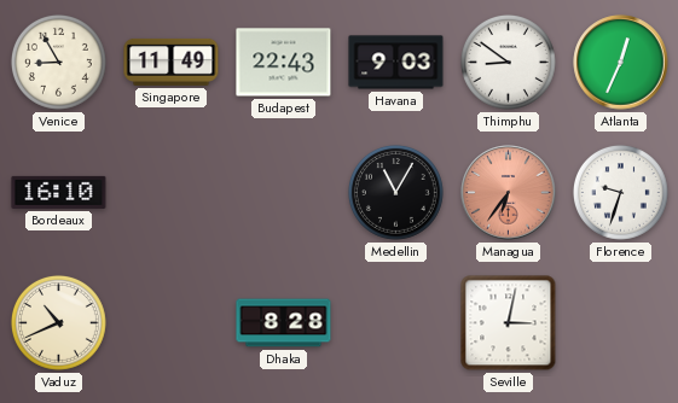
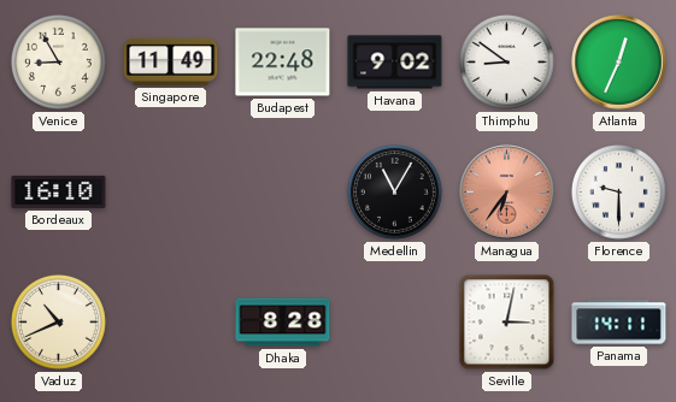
Budapest: 22:43 -> 22:48
Havana: 9:03 -> 9:02
Florence: 9:33 -> 9:30
Panama: none -> 14:11
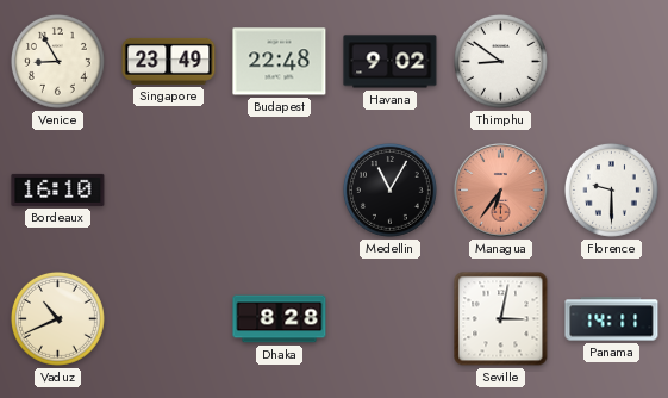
Singapore: 11:49 -> 23:49
Atlanta: 12:34 -> none
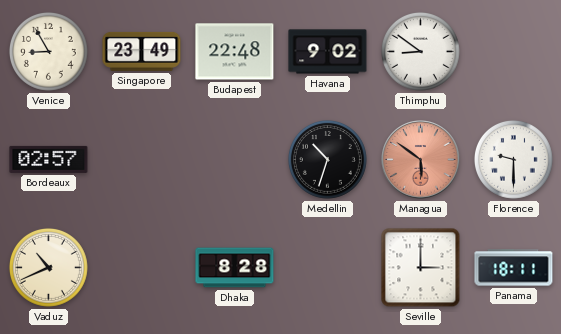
Bordeaux: 16:10 -> 02:57
Medellin: 11:05 -> 10:33
Managua: 6:36 -> 5:51
Seville: 3:02 -> 3:00
Panama: 14:11 -> 18:11
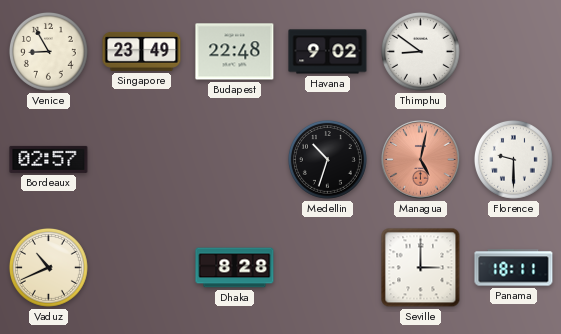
Managua: 5:51 -> 5:02
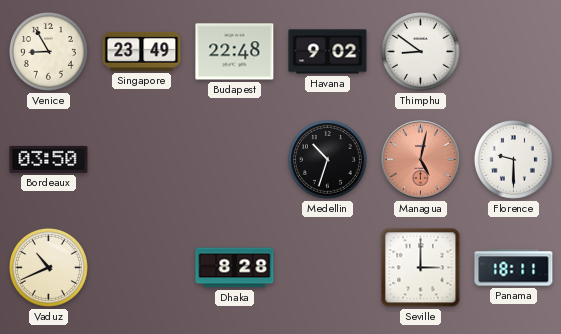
Bordeaux: 02:57 -> 03:50
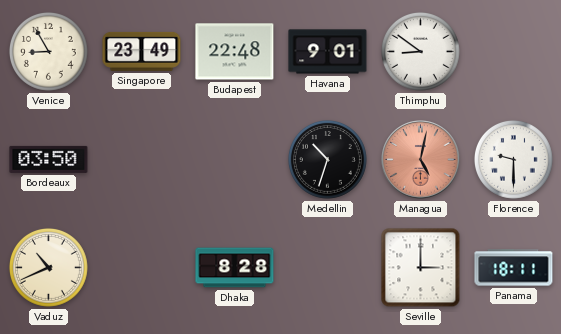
Havana: 9:02 -> 9:01
